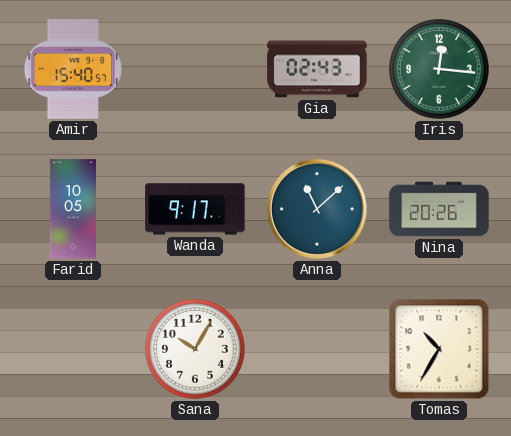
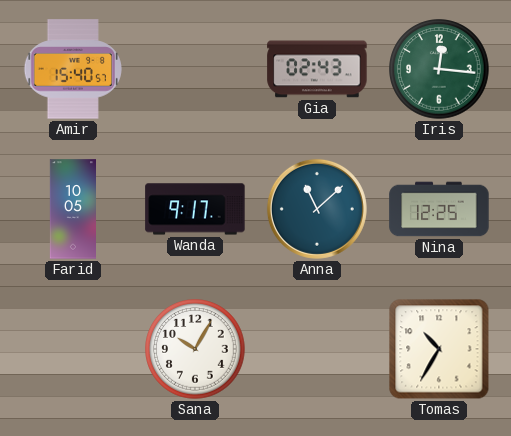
Nina: 20:26 -> 12:25
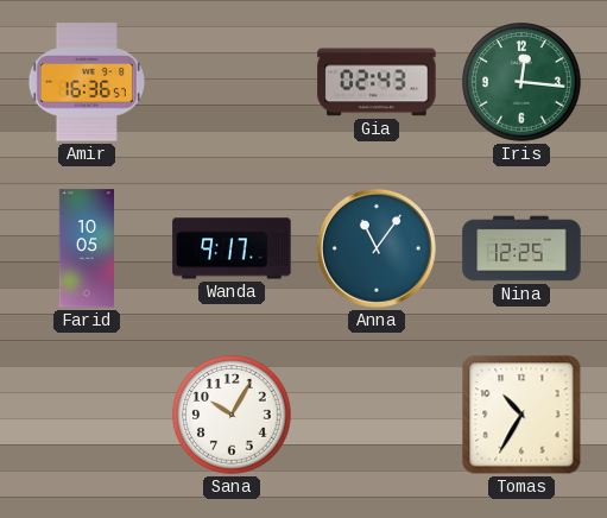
Amir: 15:40 -> 16:36
Anna: 11:08 -> 11:06
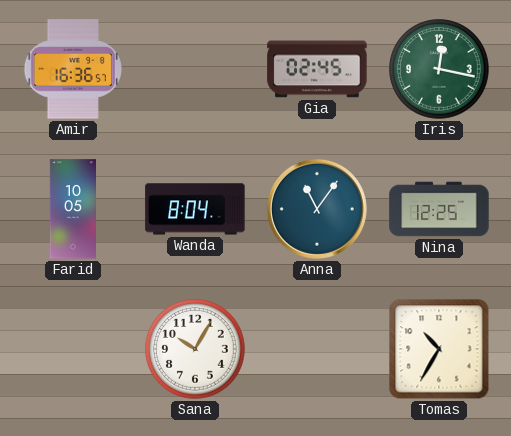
Gia: 02:43 -> 02:45
Iris: 12:16 -> 12:17
Wanda: 9:17 -> 8:04
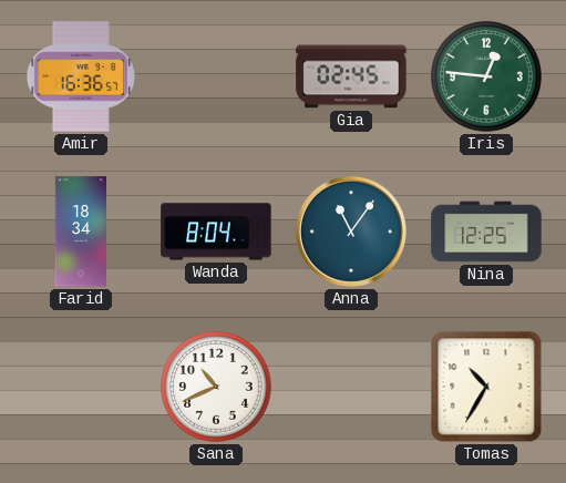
Iris: 12:17 -> 12:46
Farid: 10:05 -> 18:34
Sana: 10:05 -> 10:41
